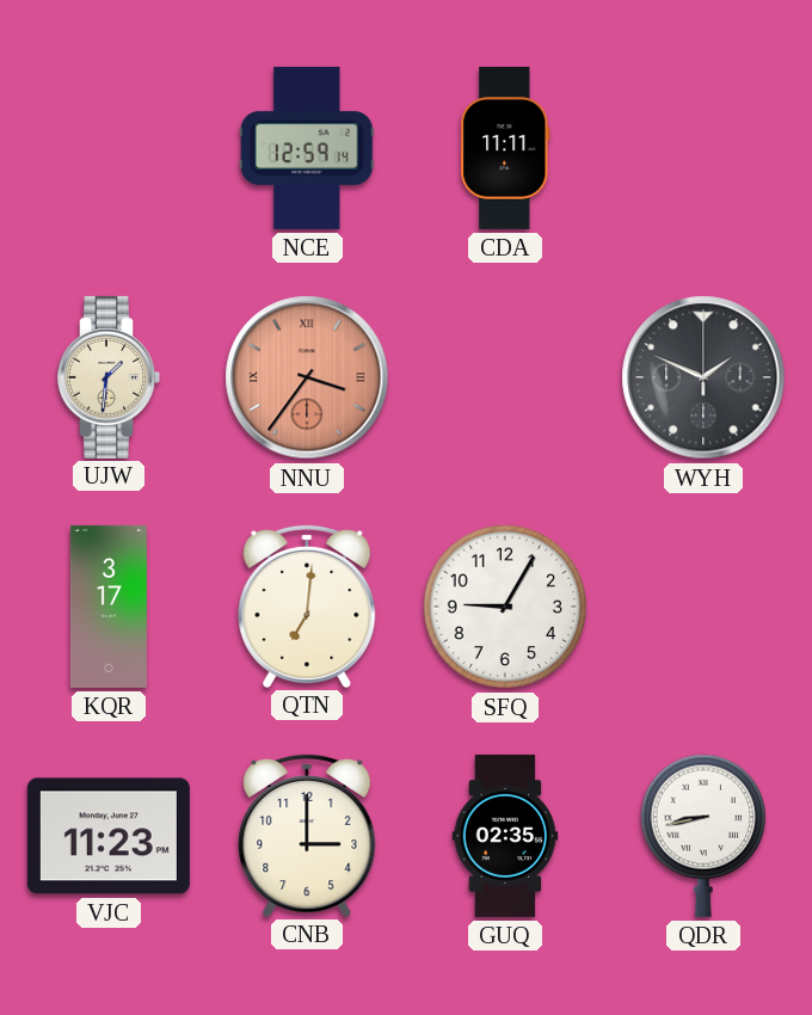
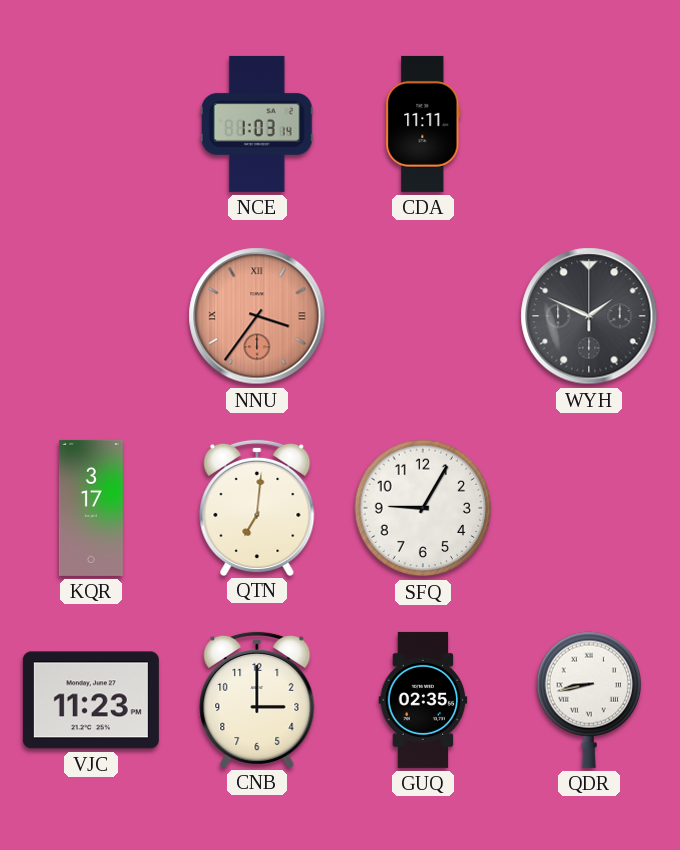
NCE: 12:59 -> 1:03
UJW: 1:31 -> none
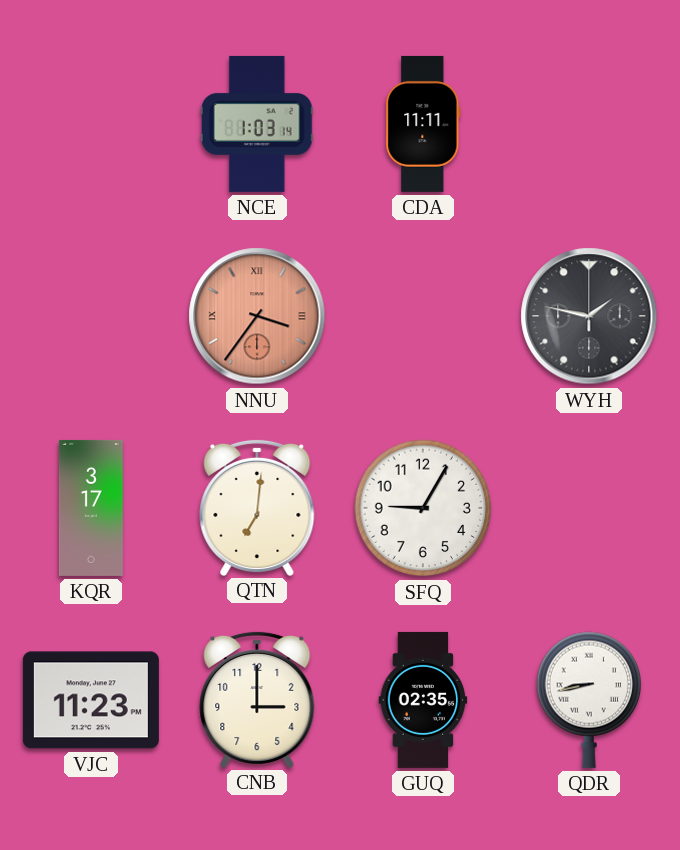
WYH: 1:49 -> 1:47
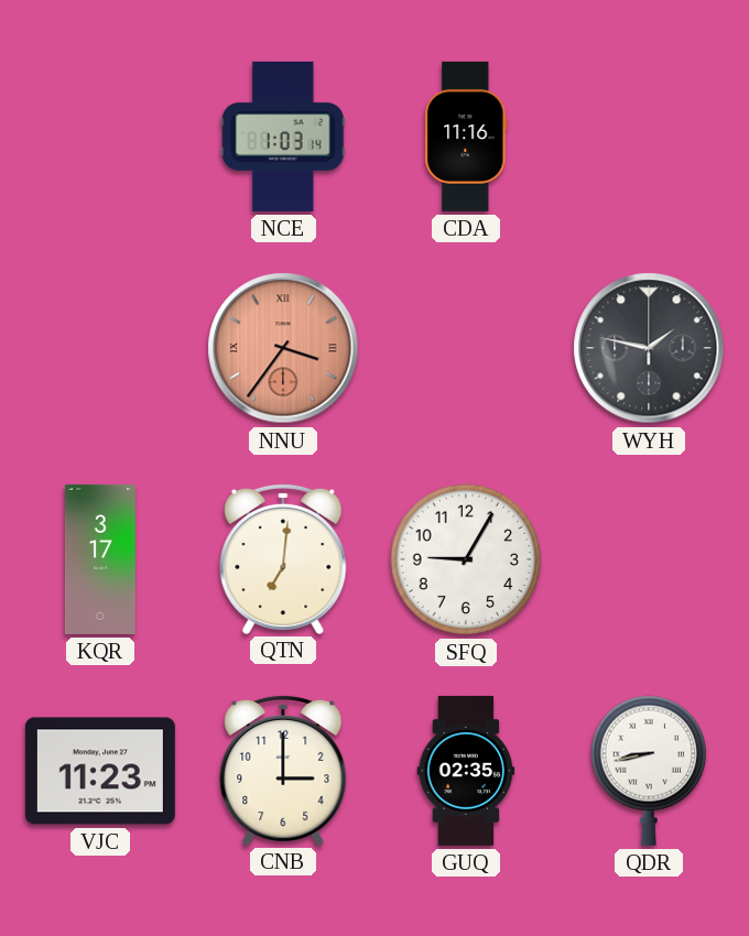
CDA: 11:11 -> 11:16
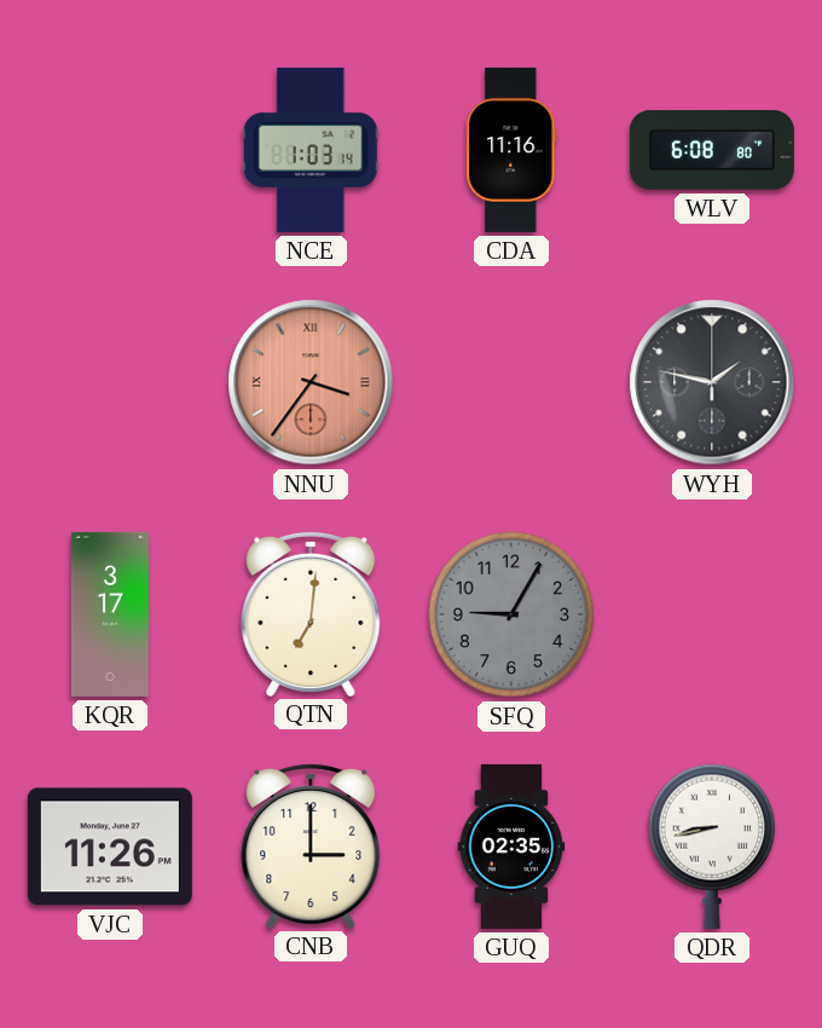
WLV: none -> 6:08
SFQ dial: white -> grey
VJC: 11:23 -> 11:26
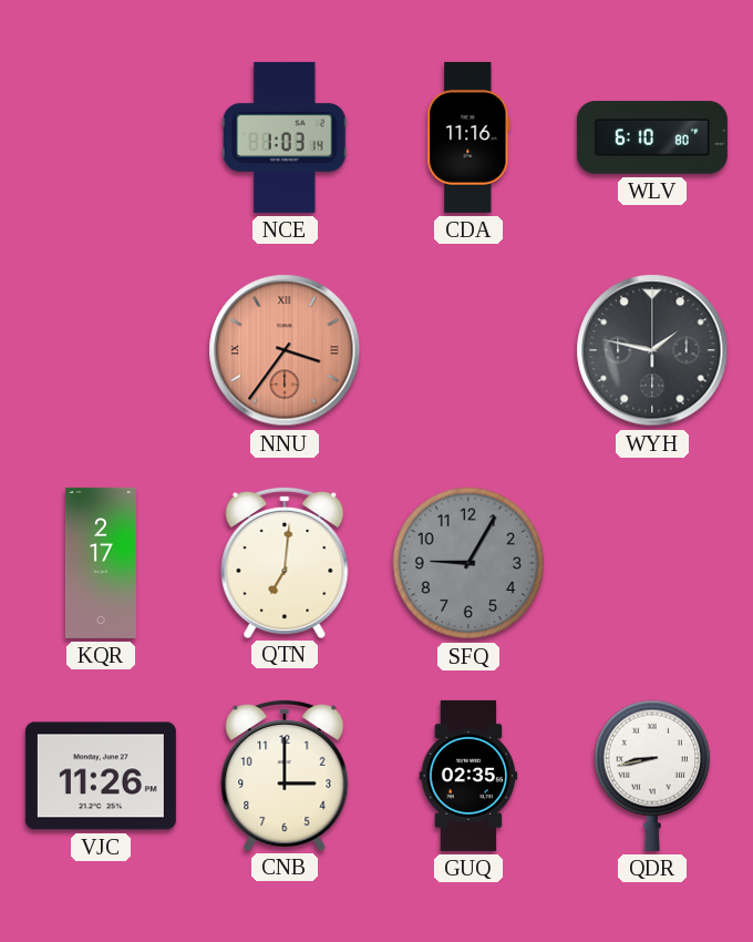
WLV: 6:08 -> 6:10
KQR: 3:17 -> 2:17
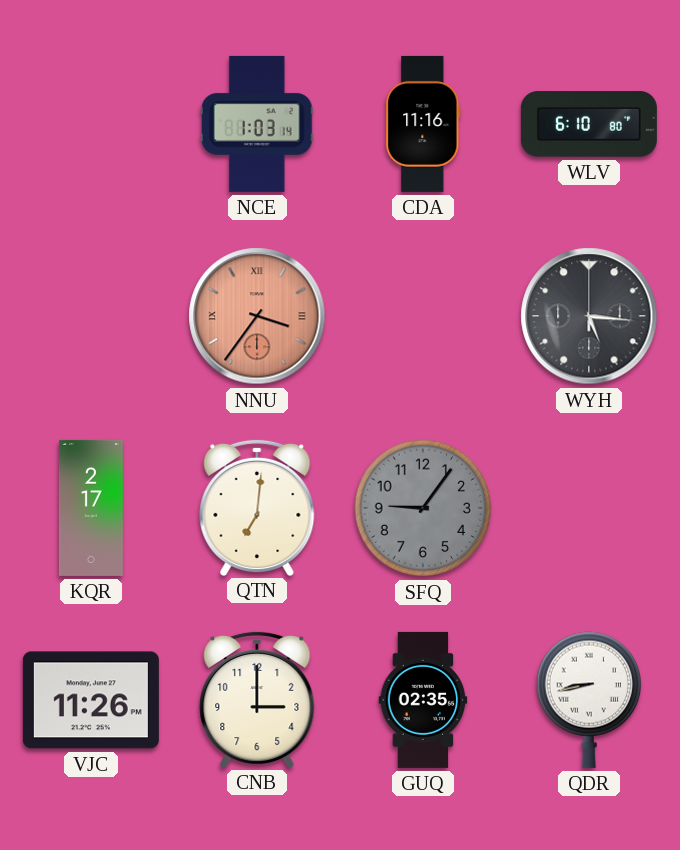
WYH: 1:47 -> 5:16
SFQ: 9:05 -> 9:06
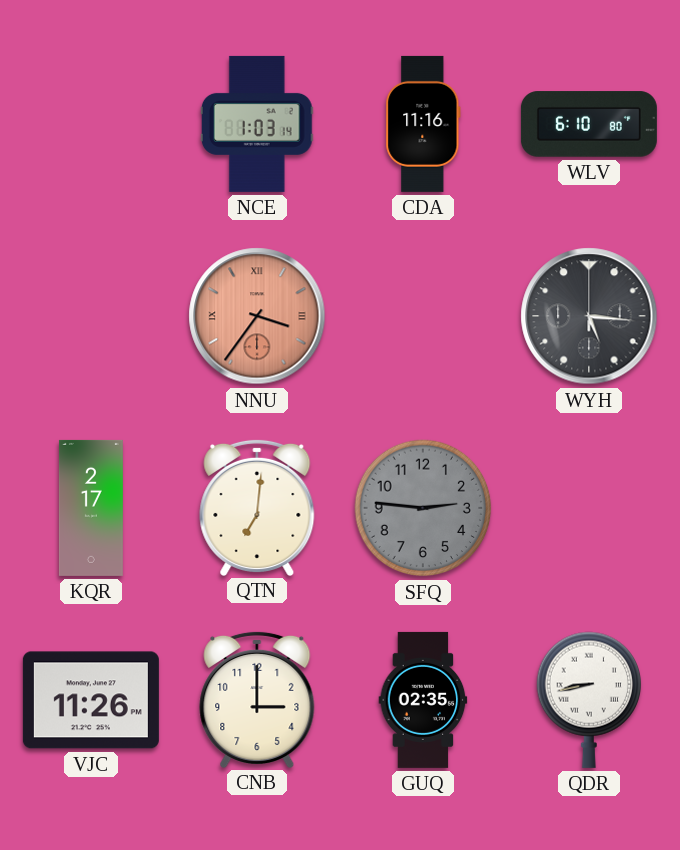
SFQ: 9:06 -> 2:46
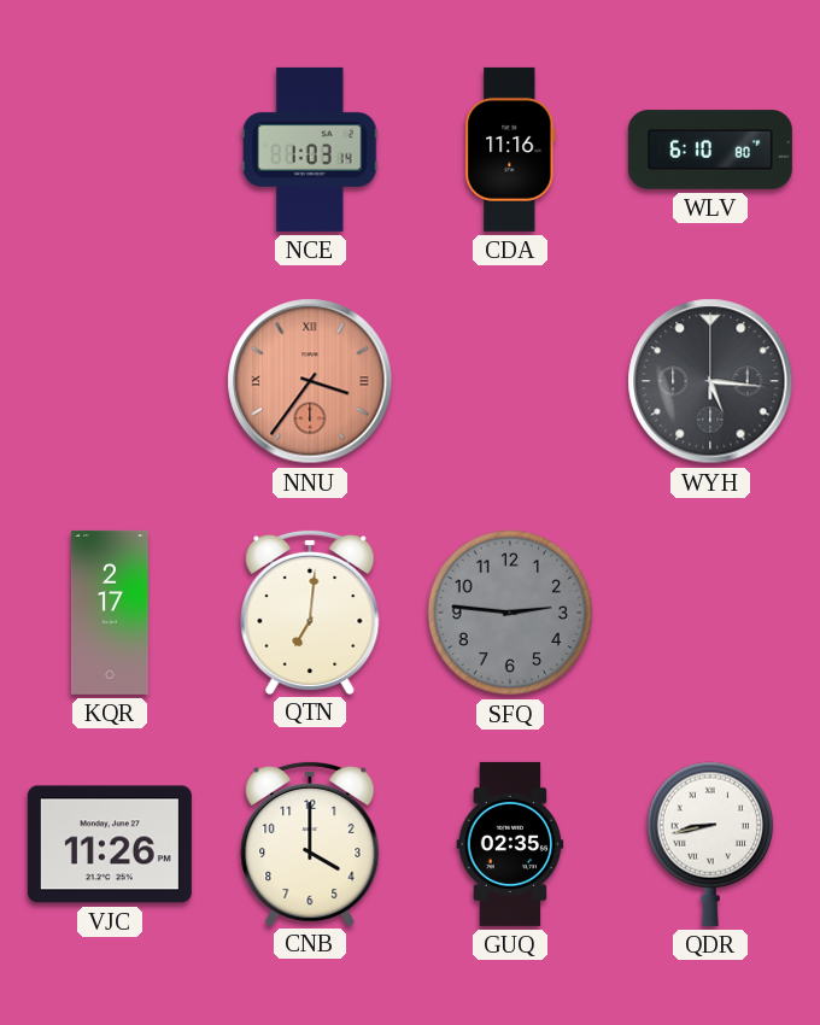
CNB: 3:00 -> 4:00
